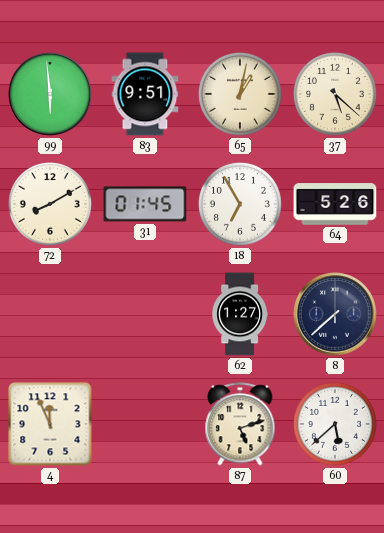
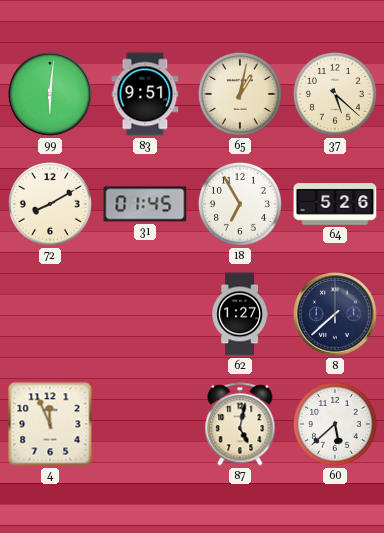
99: 5:59 -> 6:01
87: 5:12 -> 5:02
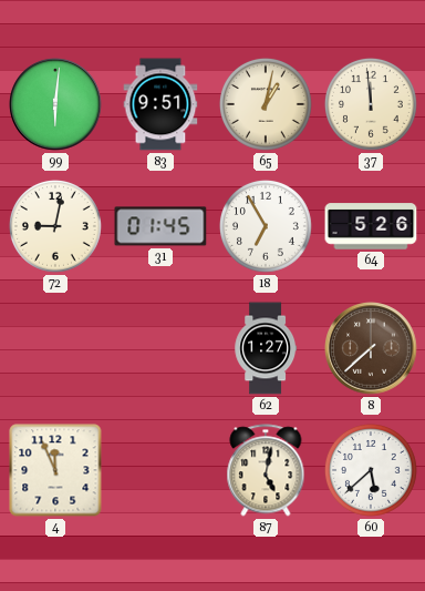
37: 5:22 -> 11:59
72: 8:10 -> 9:02
8 dial: navy -> brown
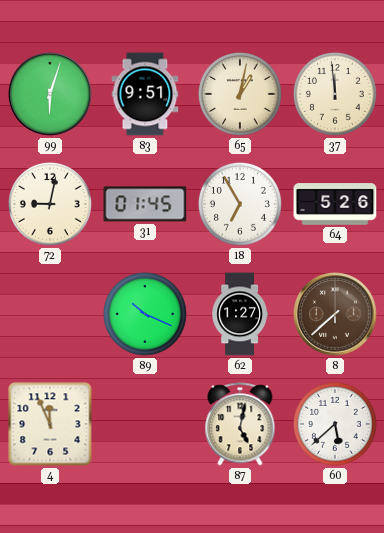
99: 6:01 -> 6:03
89: none -> 10:19
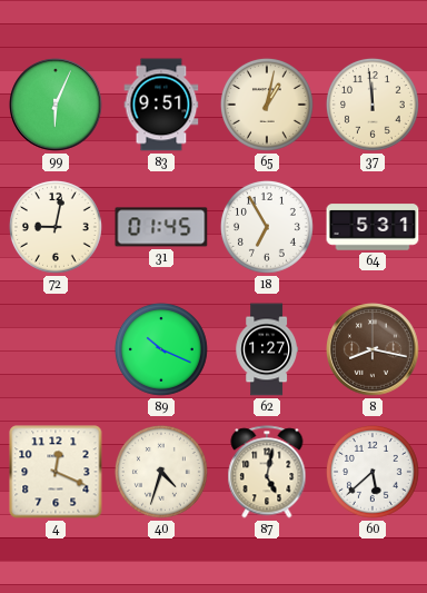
99: 6:03 -> 6:04
64: 5:26 -> 5:31
8: 7:38 -> 8:17
4: 11:56 -> 12:19
40: none -> 4:33
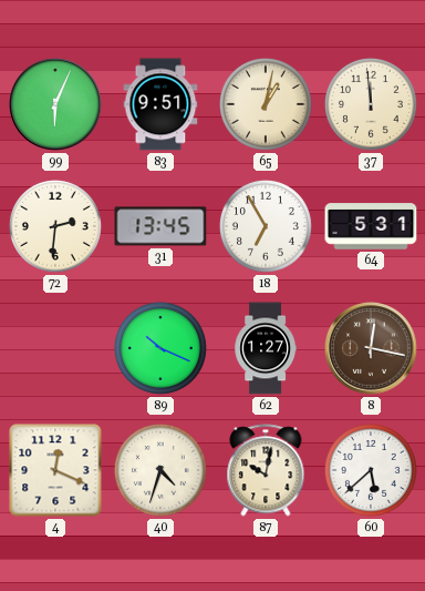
72: 9:02 -> 2:31
31: 01:45 -> 13:45
8: 8:17 -> 12:17
87: 5:02 -> 10:02
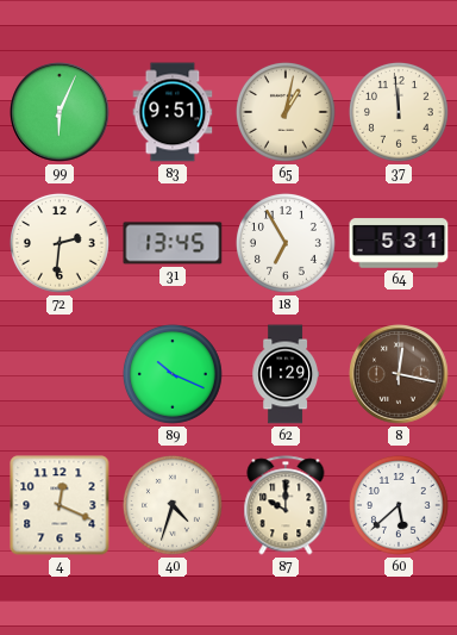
62: 1:27 -> 1:29
87: 10:02 -> 10:00
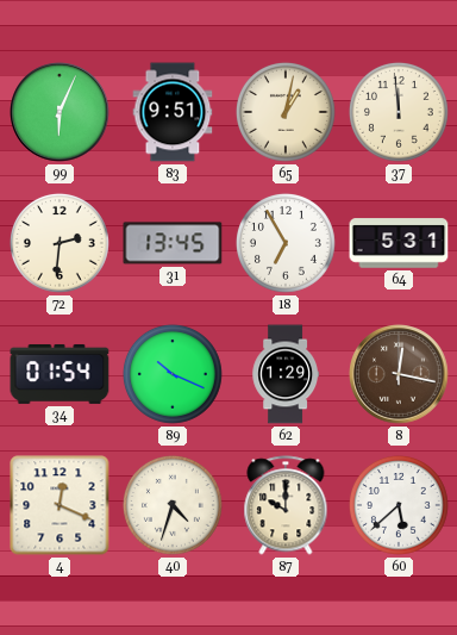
34: none -> 01:54
